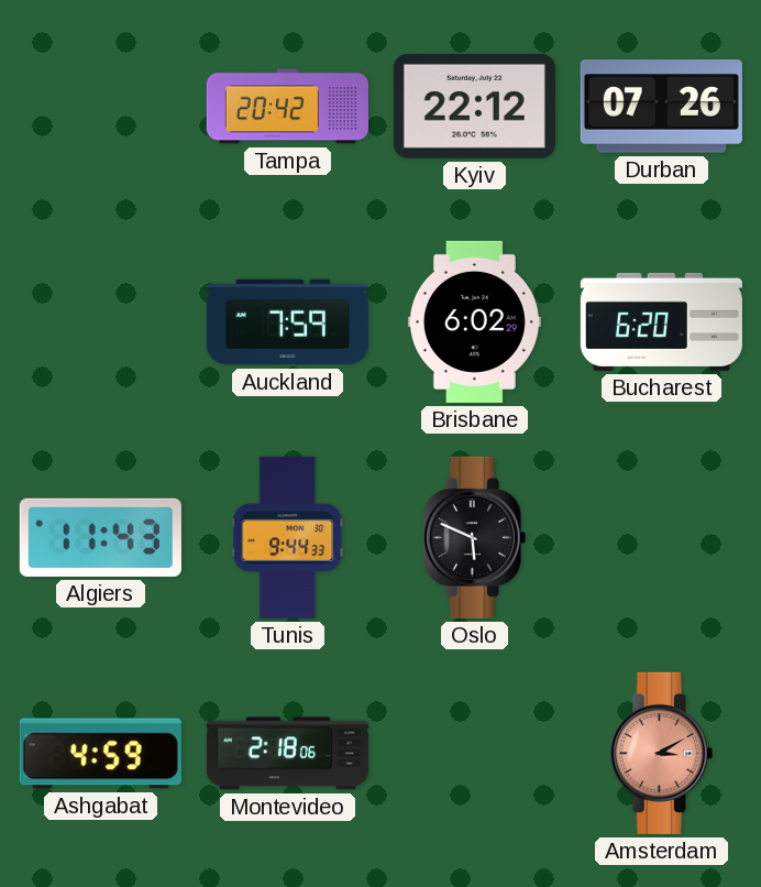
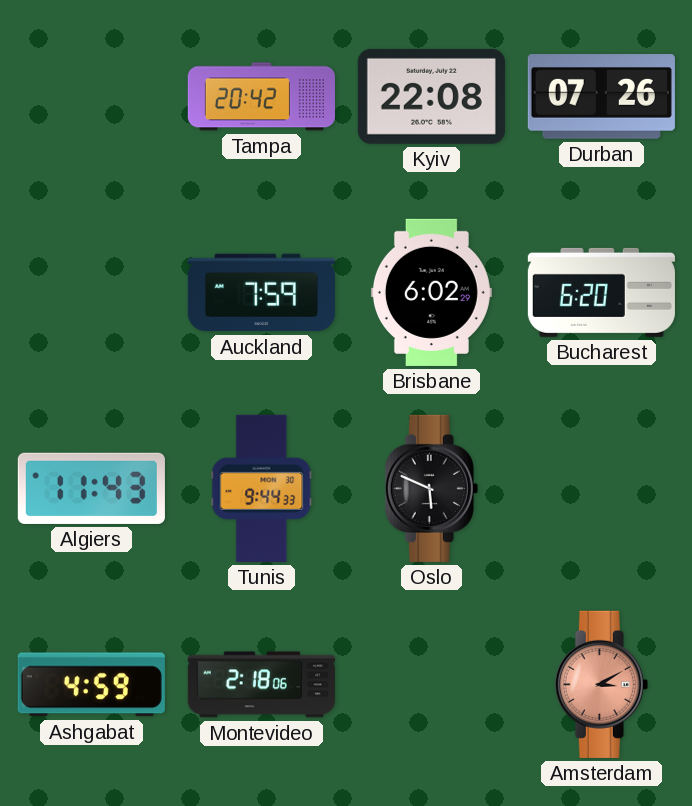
Kyiv: 22:12 -> 22:08
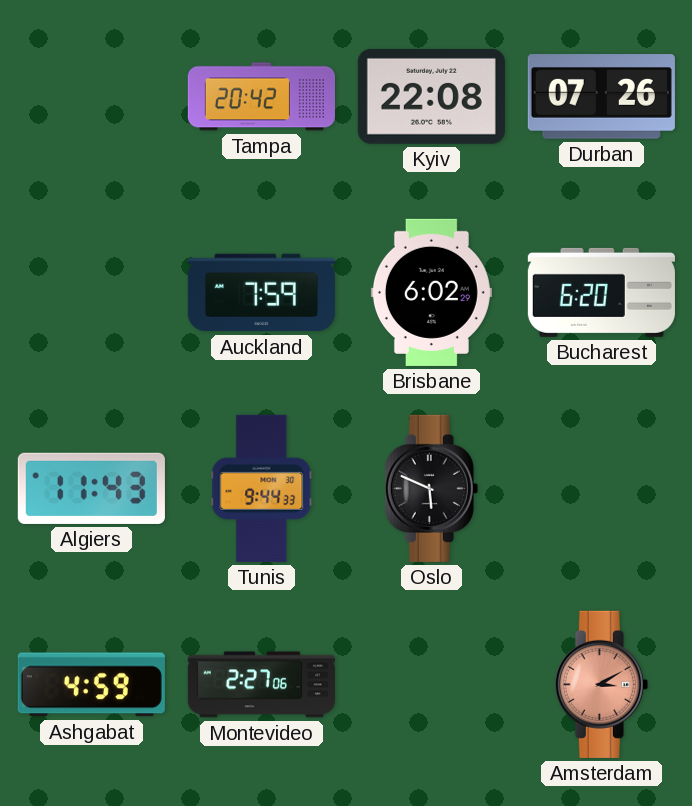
Montevideo: 2:18 -> 2:27
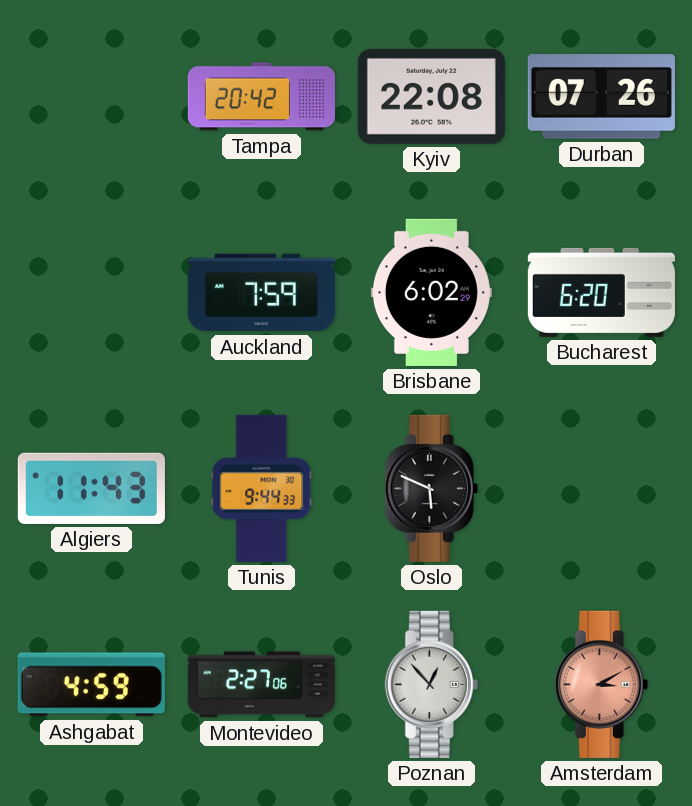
Poznan: none -> 12:53
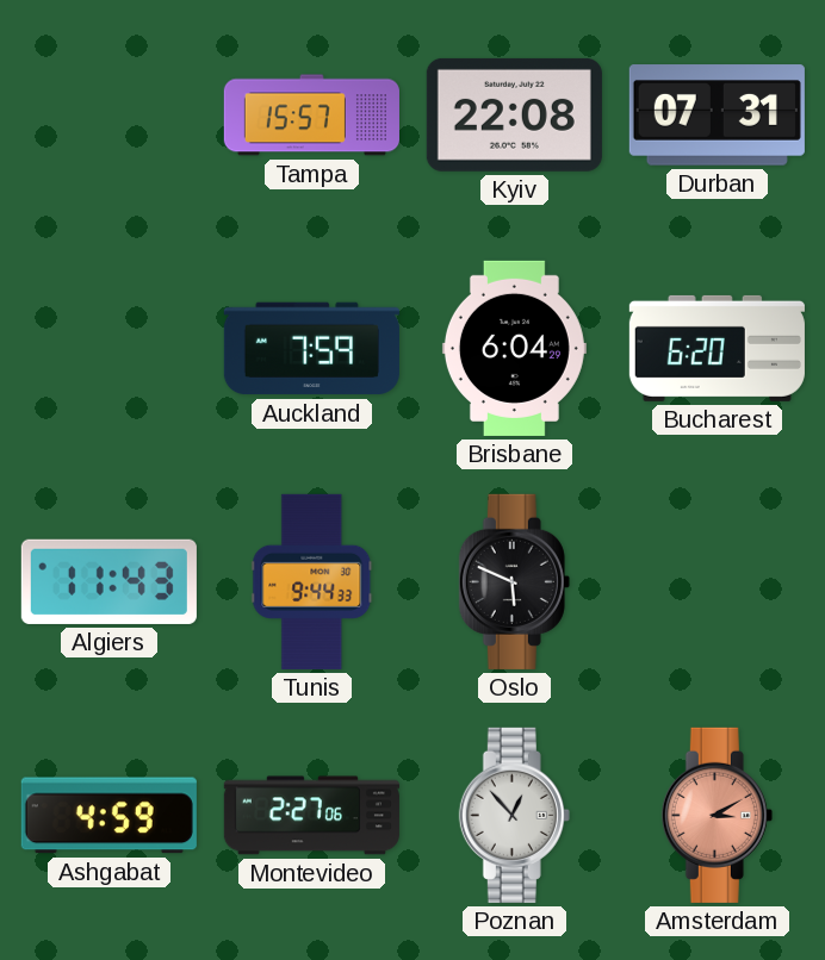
Tampa: 20:42 -> 15:57
Durban: 07:26 -> 07:31
Brisbane: 6:02 -> 6:04
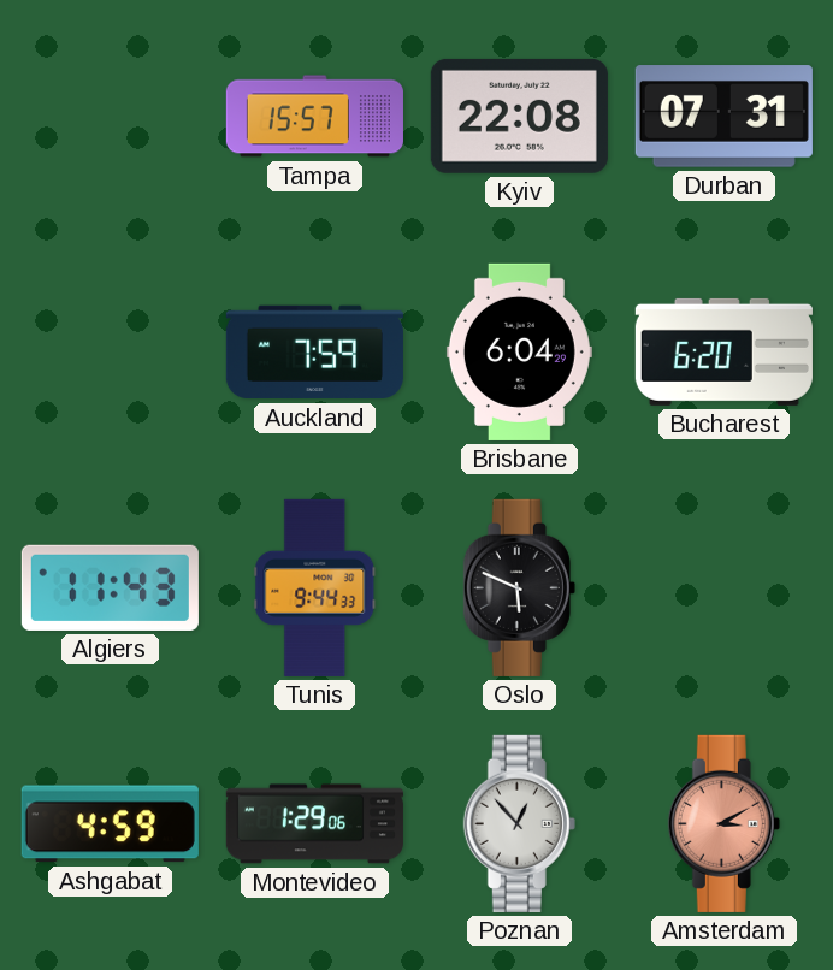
Montevideo: 2:27 -> 1:29
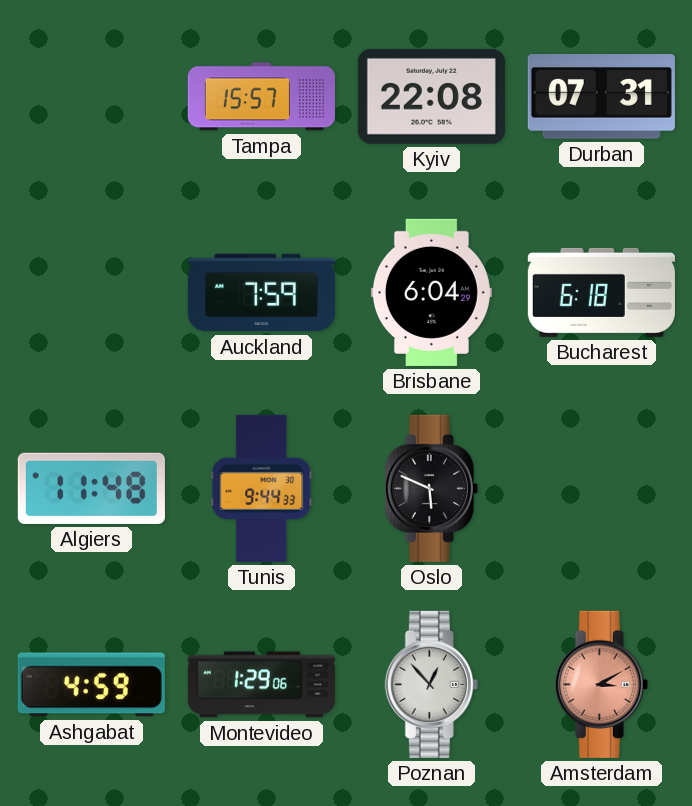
Bucharest: 6:20 -> 6:18
Algiers: 11:43 -> 11:48
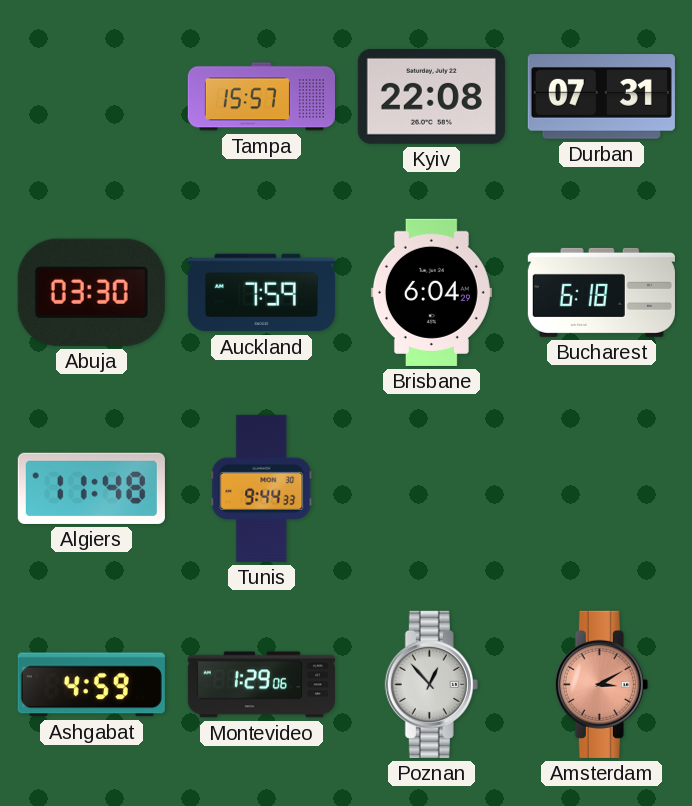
Abuja: none -> 03:30
Oslo: 5:49 -> none
